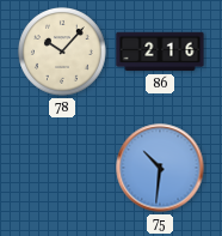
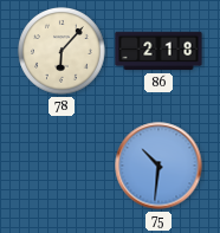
78: 10:07 -> 6:07
86: 2:16 -> 2:18
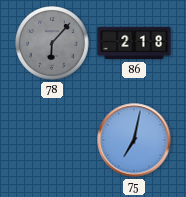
78 dial: cream -> grey
75: 10:31 -> 7:02
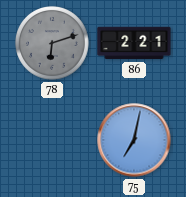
78: 6:07 -> 6:12
86: 2:18 -> 2:21
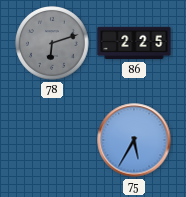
86: 2:21 -> 2:25
75: 7:02 -> 5:35
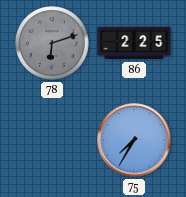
75: 5:35 -> 7:35
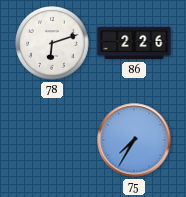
78 dial: grey -> white
86: 2:25 -> 2:26
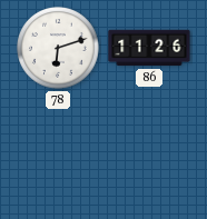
86: 2:26 -> 11:26
75: 7:35 -> none
